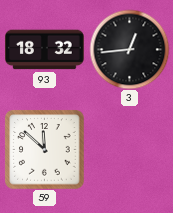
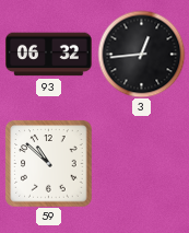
93: 18:32 -> 06:32
59: 11:52 -> 10:52
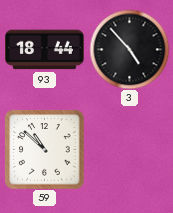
93: 06:32 -> 18:44
3: 12:44 -> 4:53
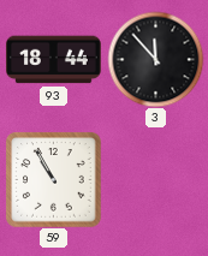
3: 4:53 -> 11:53
59: 10:52 -> 10:55
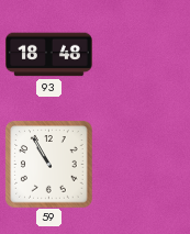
93: 18:44 -> 18:48
3: 11:53 -> none
